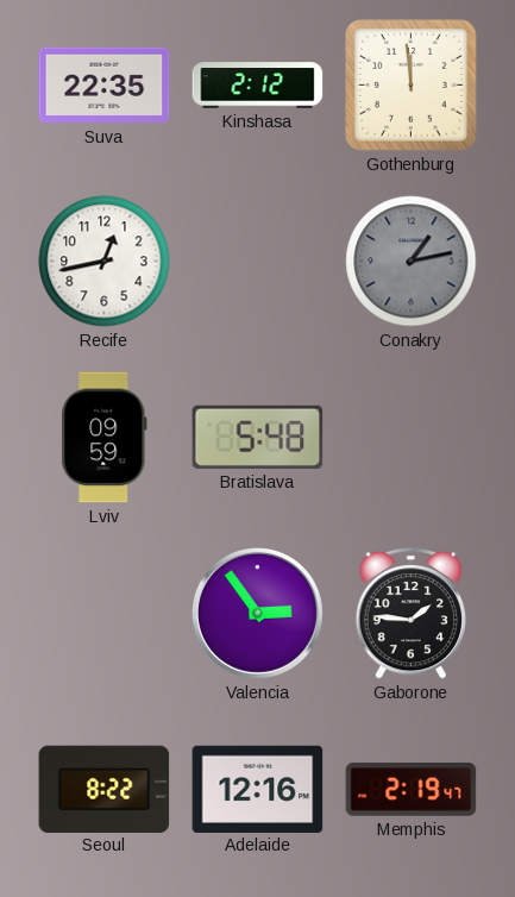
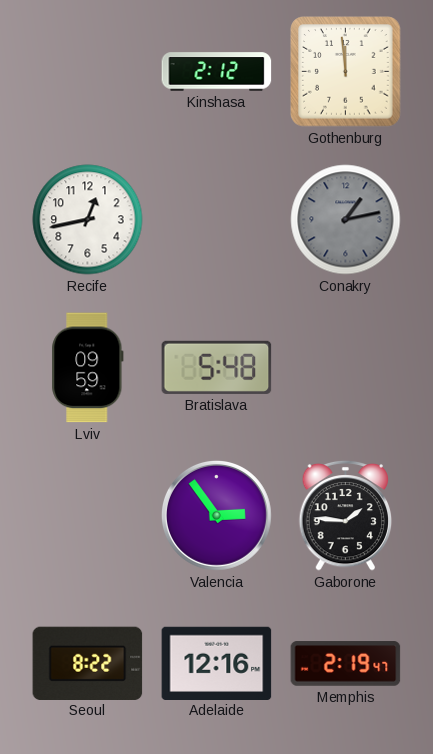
Suva: 22:35 -> none
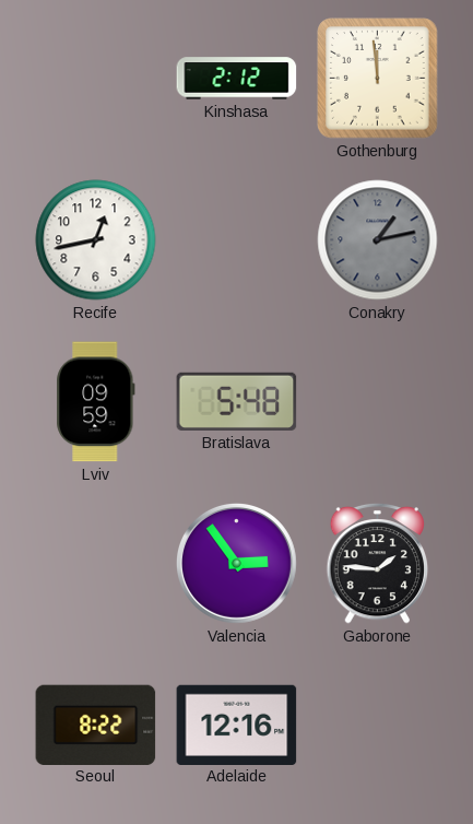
Memphis: 2:19 -> none
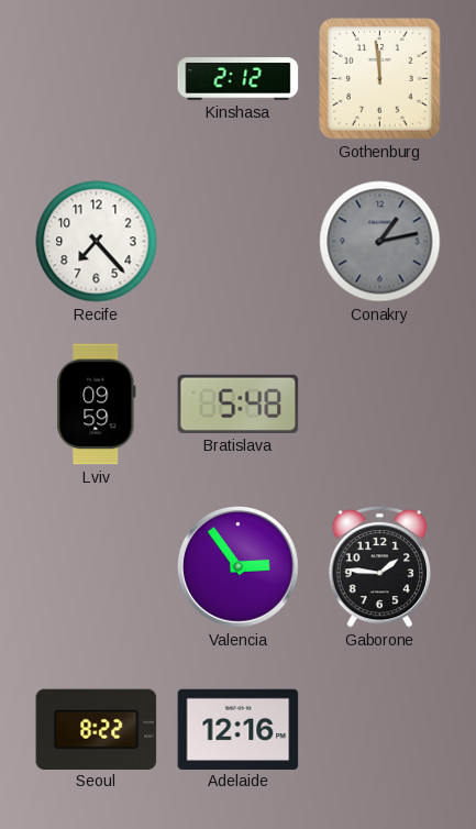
Recife: 12:43 -> 7:23
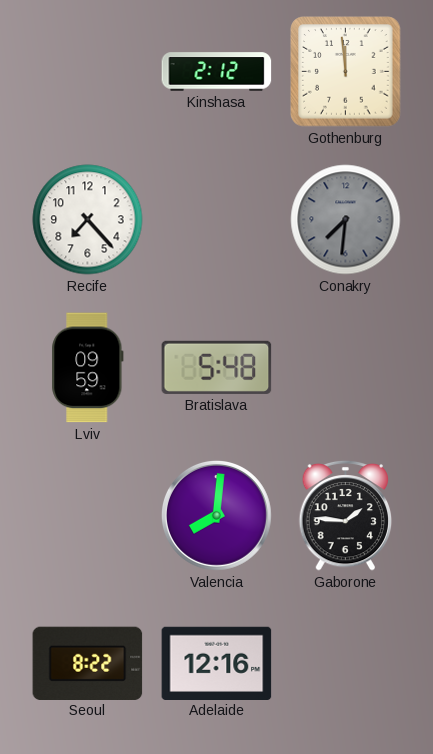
Conakry: 1:13 -> 7:31
Valencia: 2:54 -> 8:01
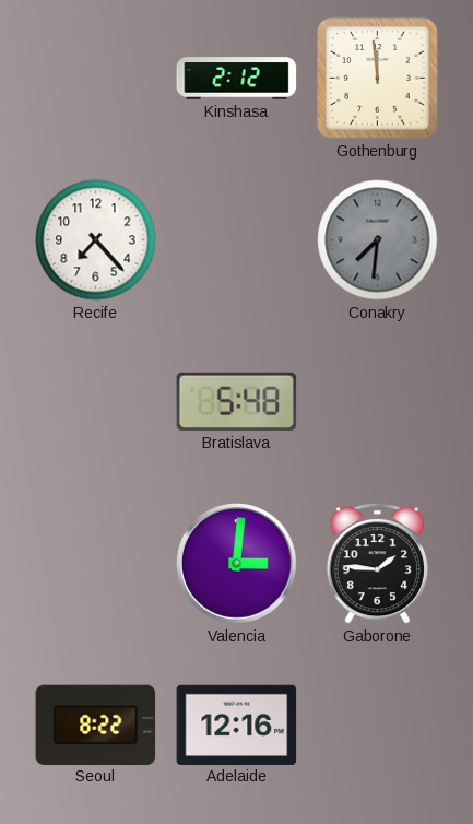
Lviv: 09:59 -> none
Valencia: 8:01 -> 3:01
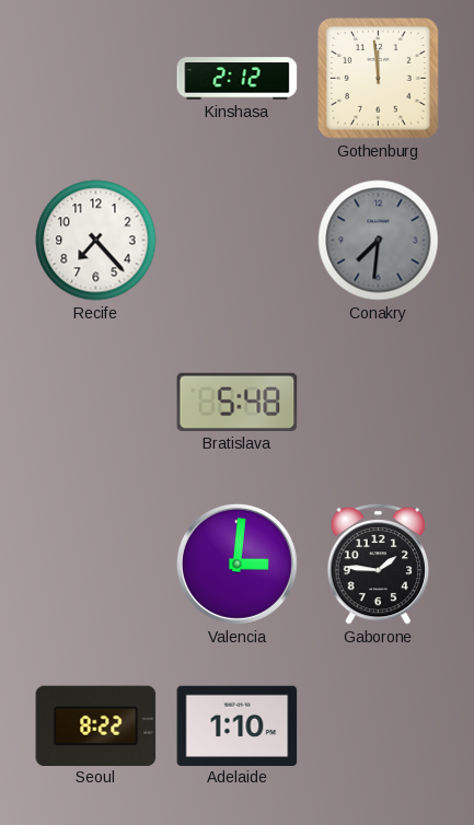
Adelaide: 12:16 -> 1:10
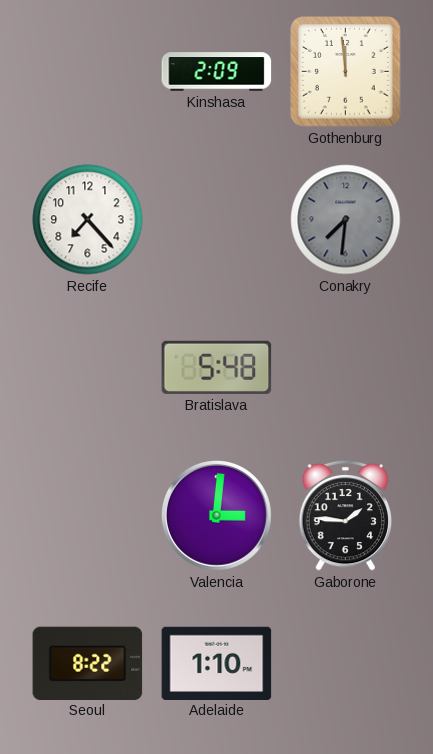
Kinshasa: 2:12 -> 2:09
